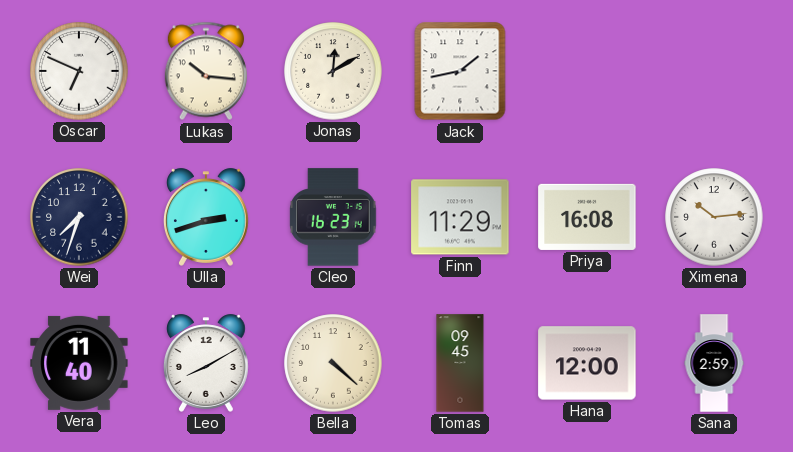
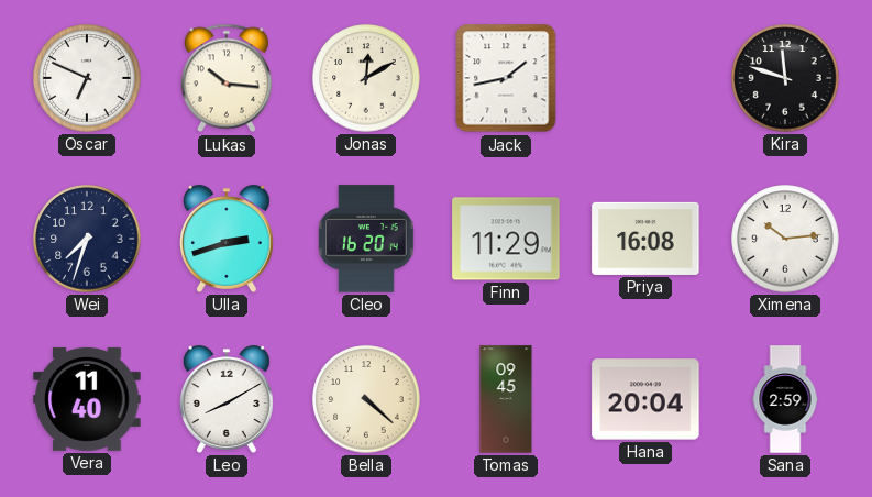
Kira: none -> 11:48
Cleo: 16:23 -> 16:20
Hana: 12:00 -> 20:04
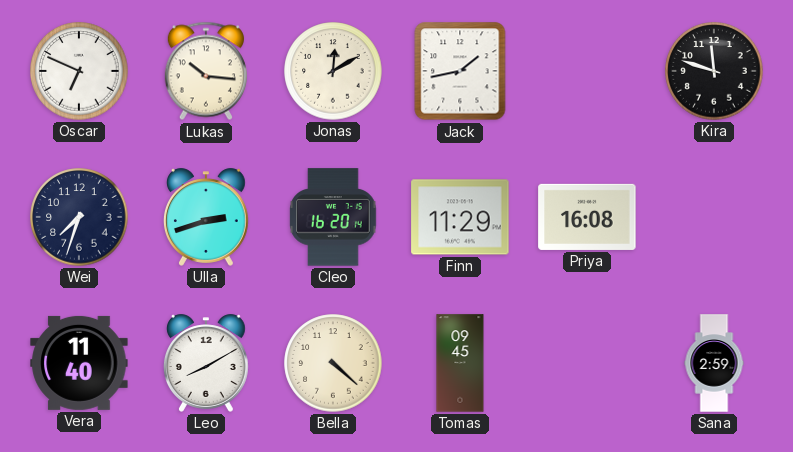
Ximena: 10:14 -> none
Hana: 20:04 -> none
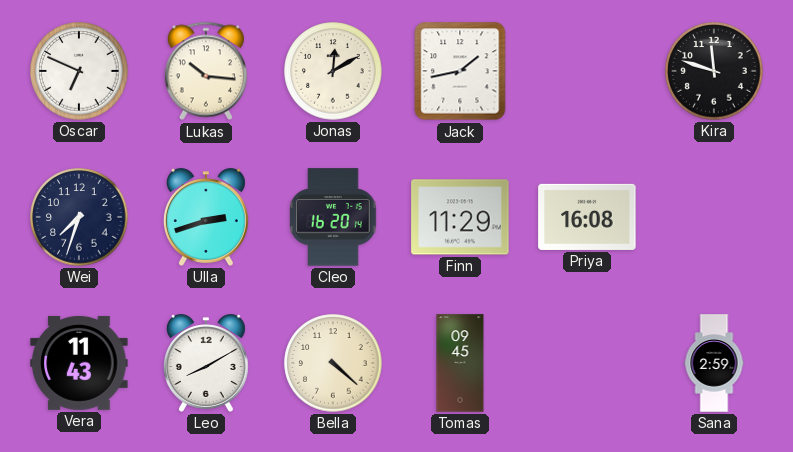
Vera: 11:40 -> 11:43
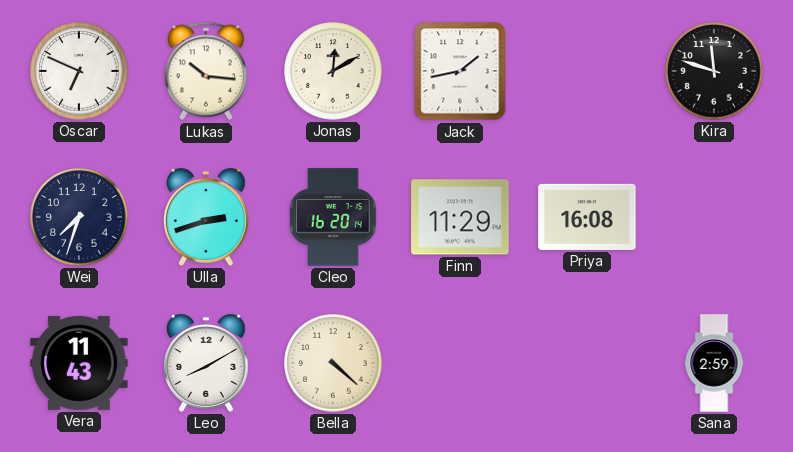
Tomas: 09:45 -> none
